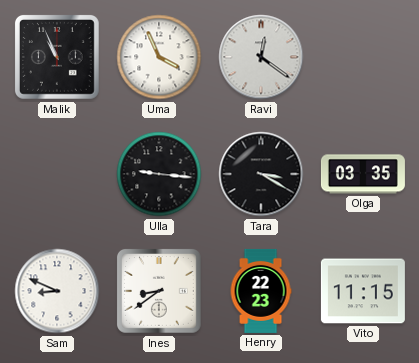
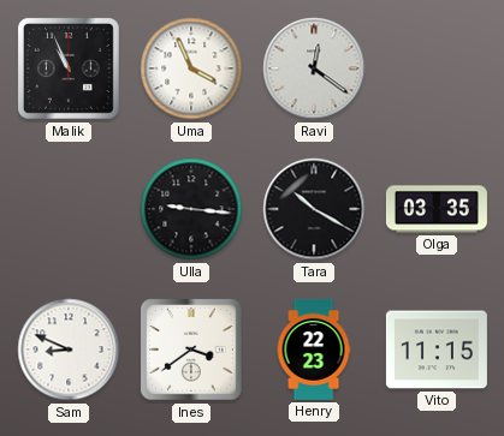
Tara: 3:20 -> 10:20
Ines: 8:39 -> 3:39
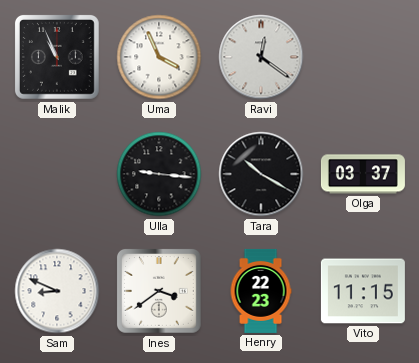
Olga: 03:35 -> 03:37
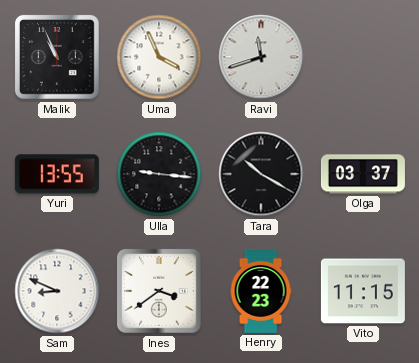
Ravi: 12:21 -> 11:42
Yuri: none -> 13:55
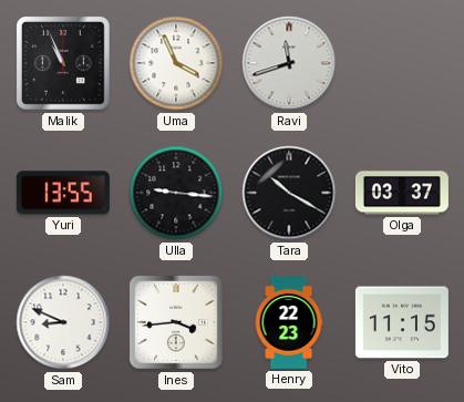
Ines: 3:39 -> 3:44
